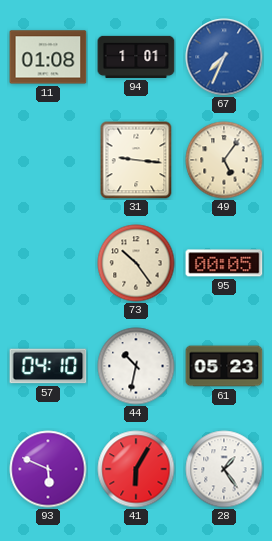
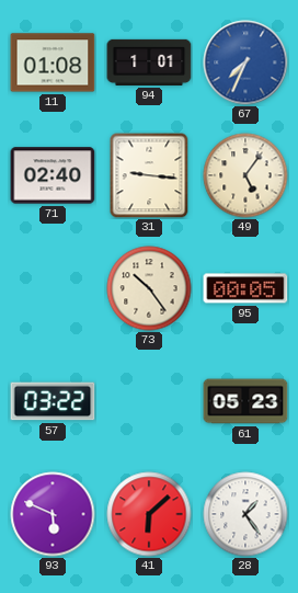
71: none -> 02:40
57: 04:10 -> 03:22
44: 10:32 -> none
41: 6:05 -> 6:08
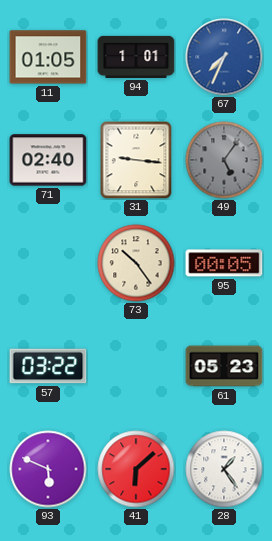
11: 01:08 -> 01:05
49 dial: cream -> grey
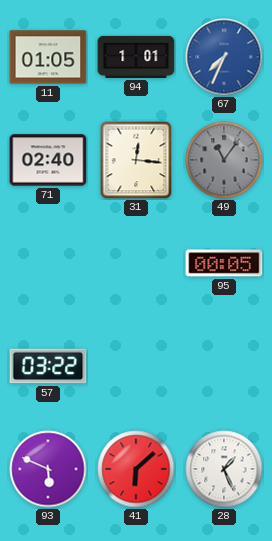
31: 9:16 -> 12:16
49: 5:06 -> 11:06
73: 10:24 -> none
61: 05:23 -> none
28: 1:24 -> 1:26
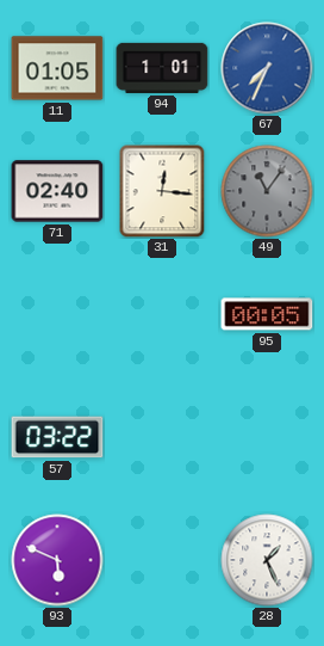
41: 6:08 -> none
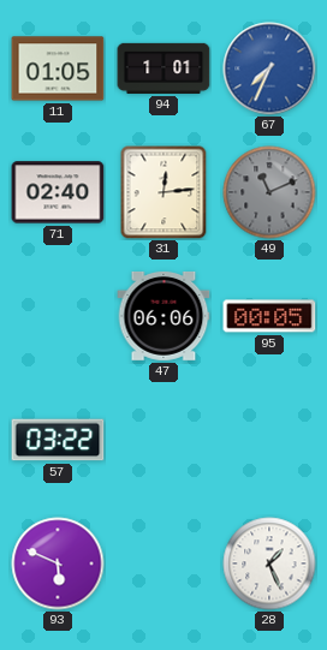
31: 12:16 -> 12:14
49: 11:06 -> 11:11
47: none -> 06:06
